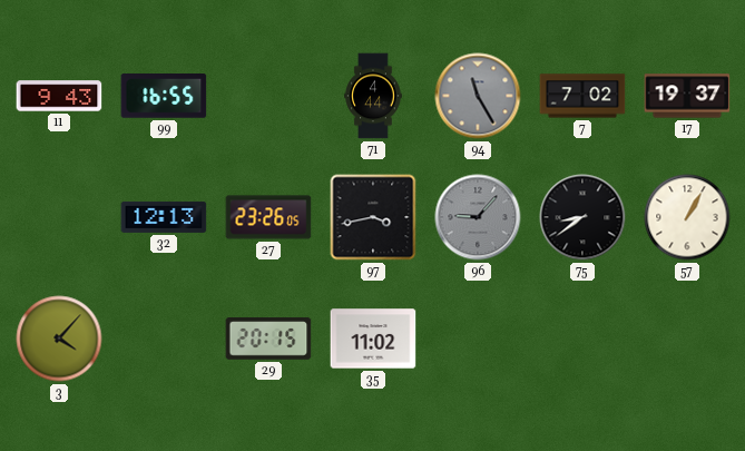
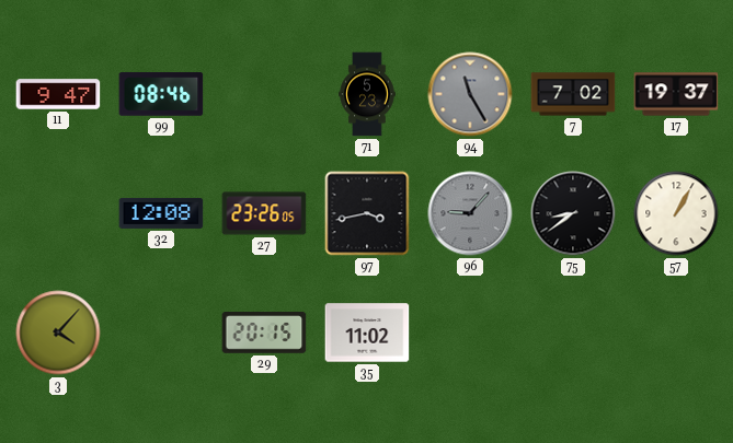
11: 9:43 -> 9:47
99: 16:55 -> 08:46
71: 4:44 -> 5:23
32: 12:13 -> 12:08
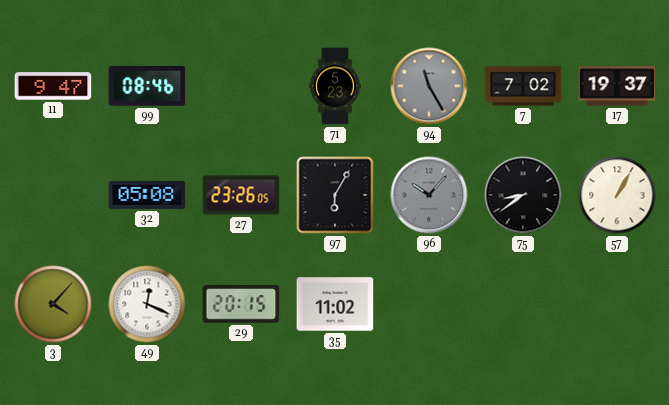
32: 12:08 -> 05:08
97: 3:43 -> 6:05
96: 9:07 -> 10:07
49: none -> 12:19
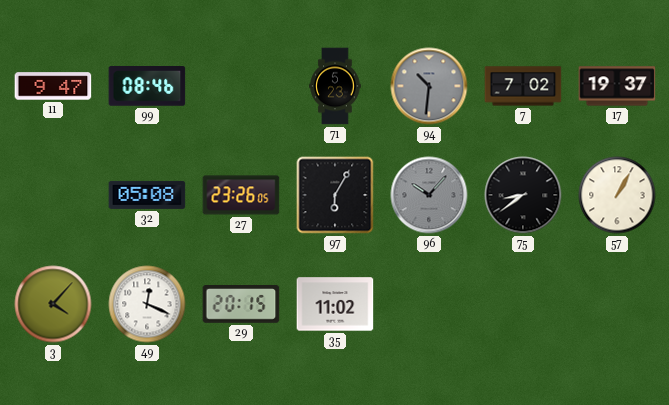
94: 11:25 -> 10:31
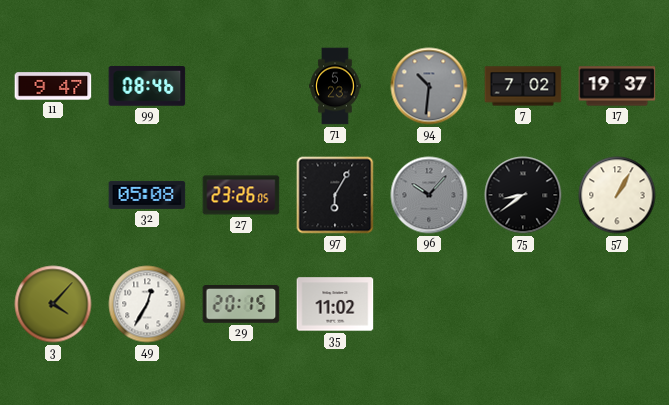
49: 12:19 -> 12:35
